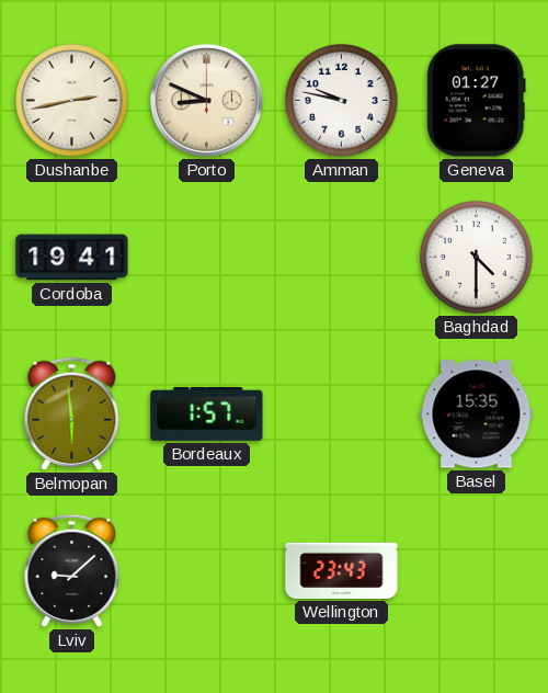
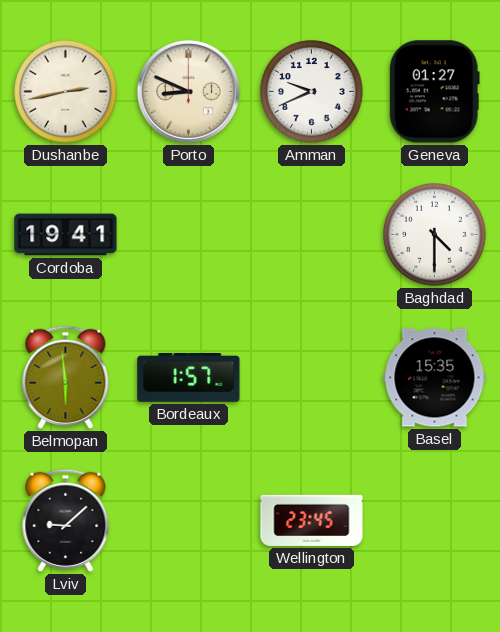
Amman: 9:47 -> 9:41
Wellington: 23:43 -> 23:45
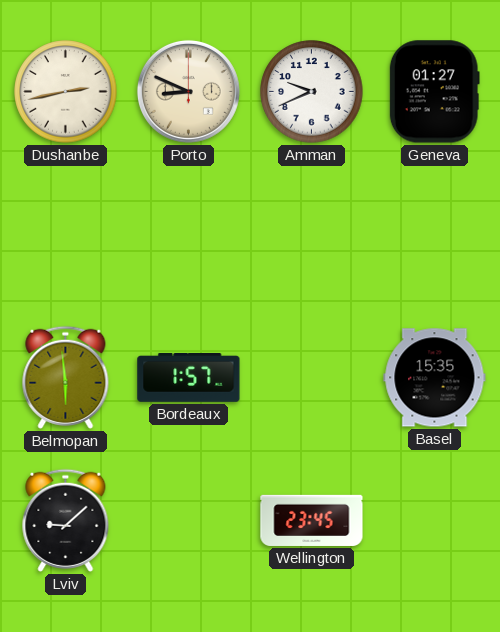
Cordoba: 19:41 -> none
Baghdad: 4:30 -> none
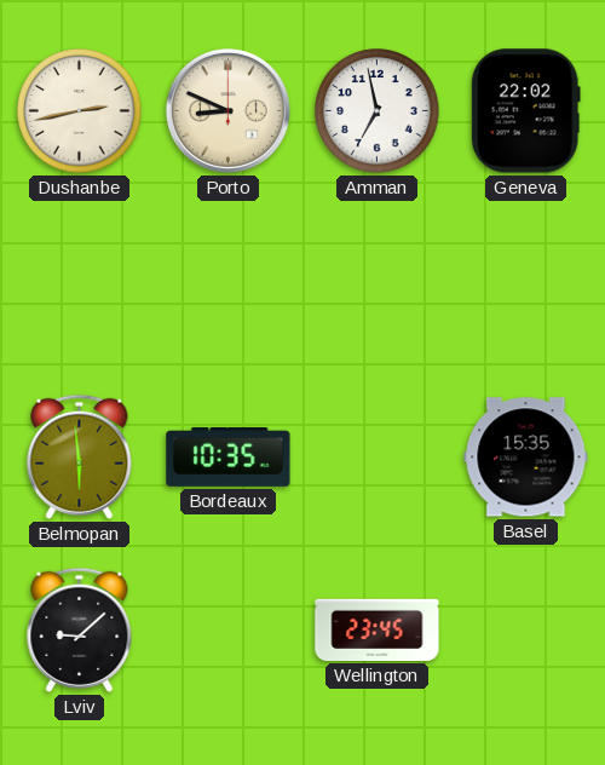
Amman: 9:41 -> 6:58
Geneva: 01:27 -> 22:02
Bordeaux: 1:57 -> 10:35
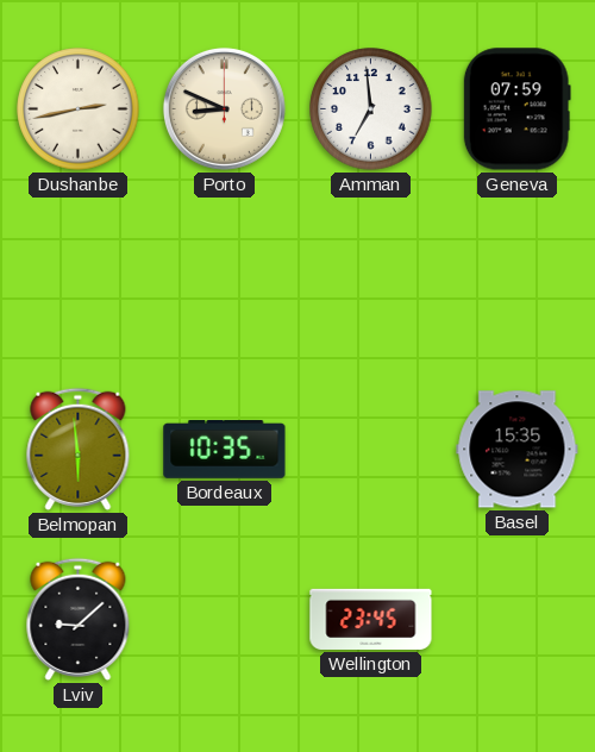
Amman: 6:58 -> 6:59
Geneva: 22:02 -> 07:59
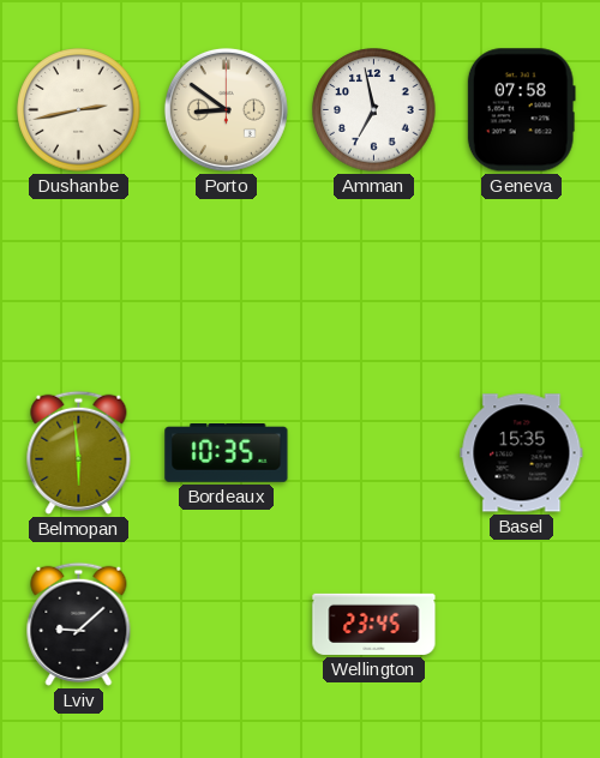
Porto: 8:49 -> 8:51
Amman: 6:59 -> 6:58
Geneva: 07:59 -> 07:58
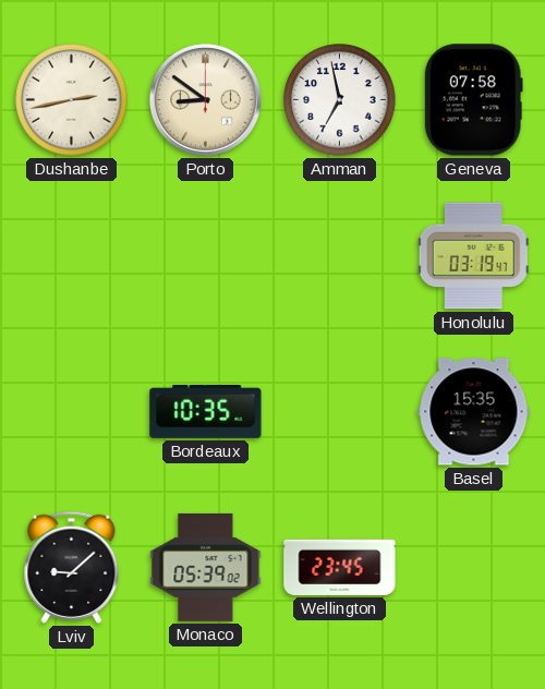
Honolulu: none -> 03:19
Belmopan: 5:59 -> none
Monaco: none -> 05:39
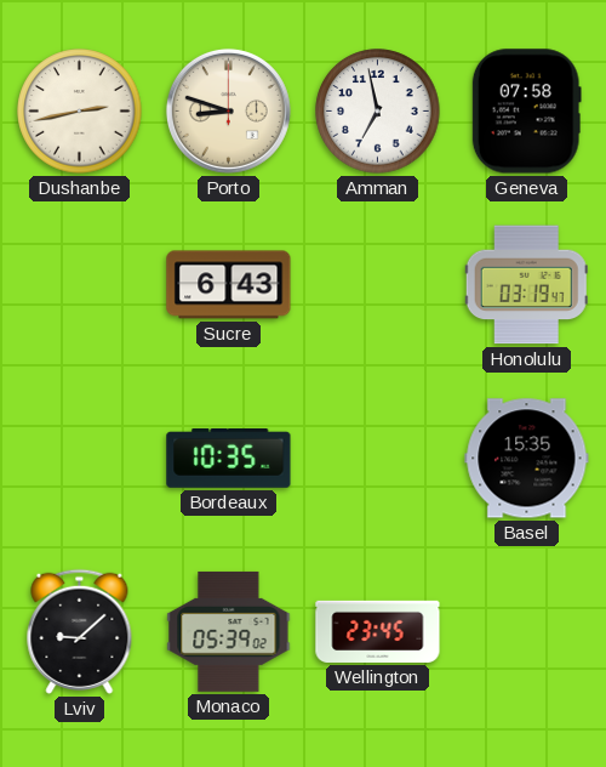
Porto: 8:51 -> 8:48
Sucre: none -> 6:43
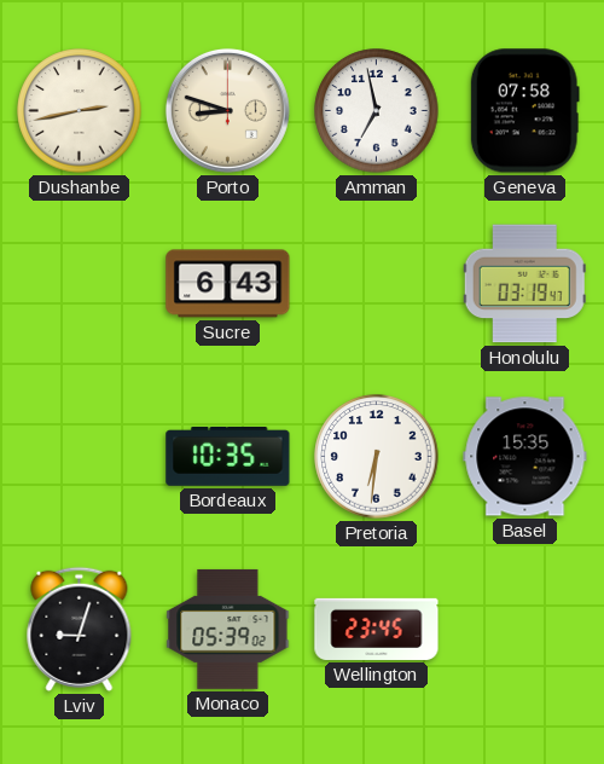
Pretoria: none -> 6:31
Lviv: 9:08 -> 9:03
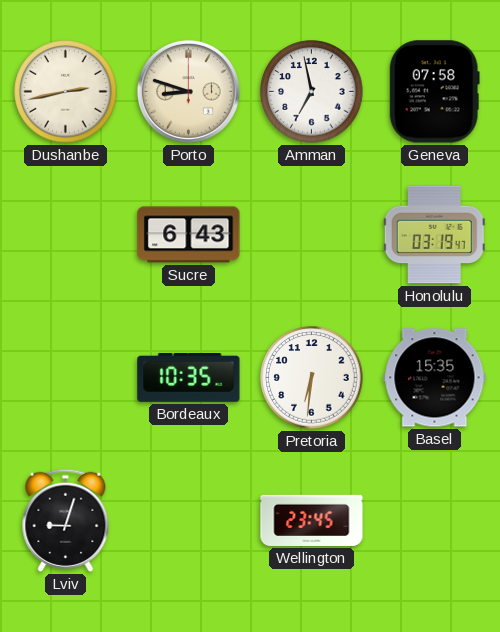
Monaco: 05:39 -> none
